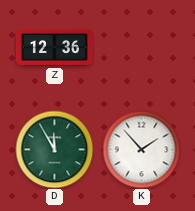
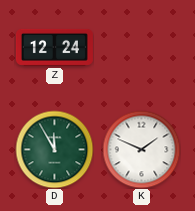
Z: 12:36 -> 12:24
K: 1:53 -> 1:49
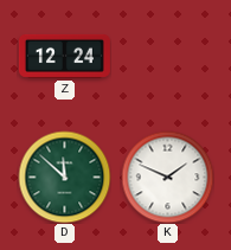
D: 11:55 -> 11:52
